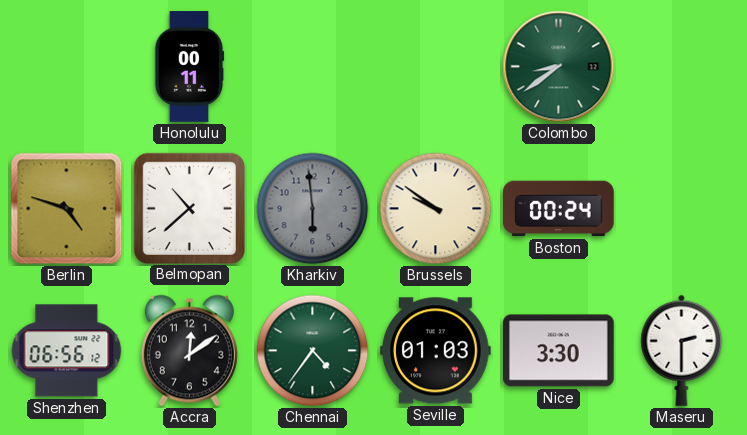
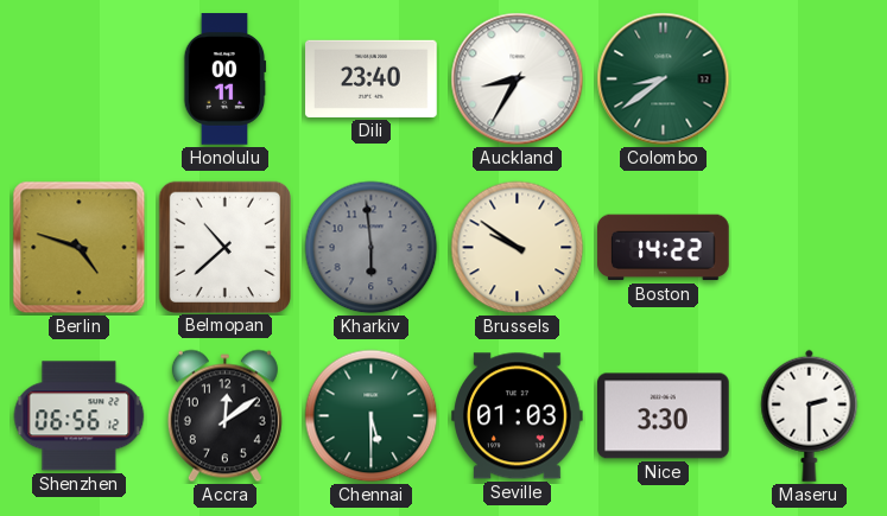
Dili: none -> 23:40
Auckland: none -> 8:35
Boston: 00:24 -> 14:22
Chennai: 4:36 -> 5:30
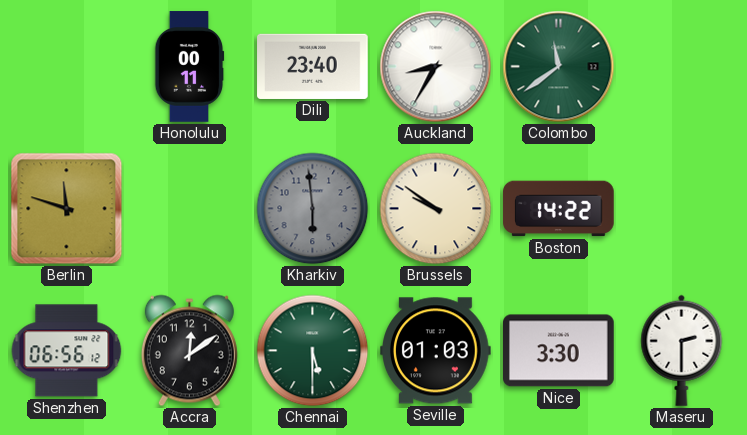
Colombo: 8:39 -> 11:39
Berlin: 4:48 -> 11:48
Belmopan: 10:38 -> none
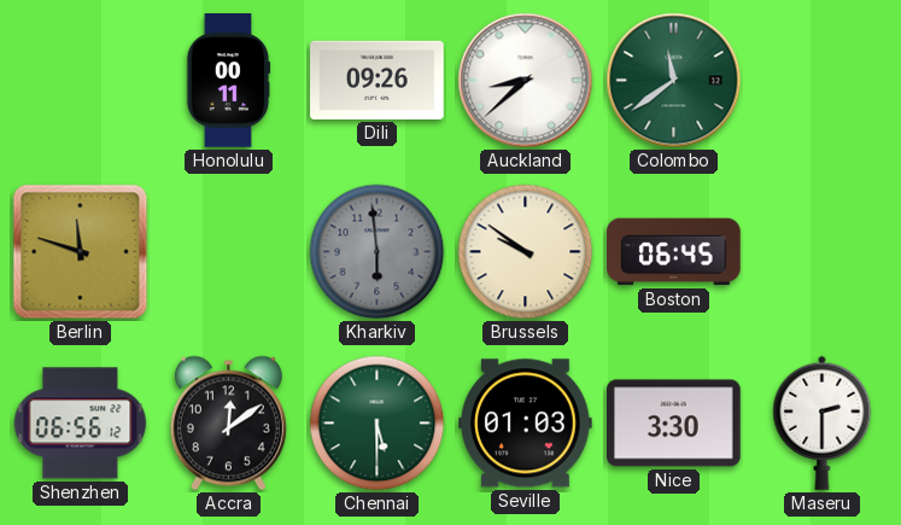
Dili: 23:40 -> 09:26
Auckland: 8:35 -> 8:38
Boston: 14:22 -> 06:45
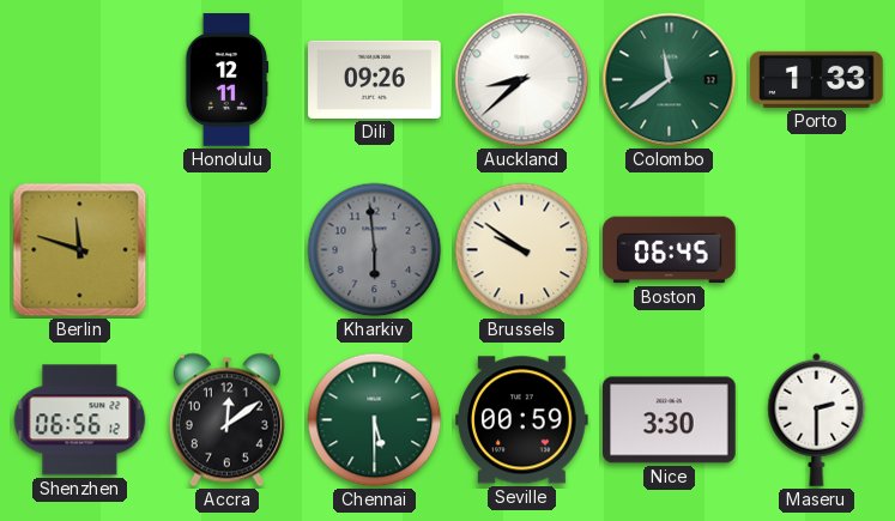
Honolulu: 00:11 -> 12:11
Porto: none -> 1:33
Seville: 01:03 -> 00:59
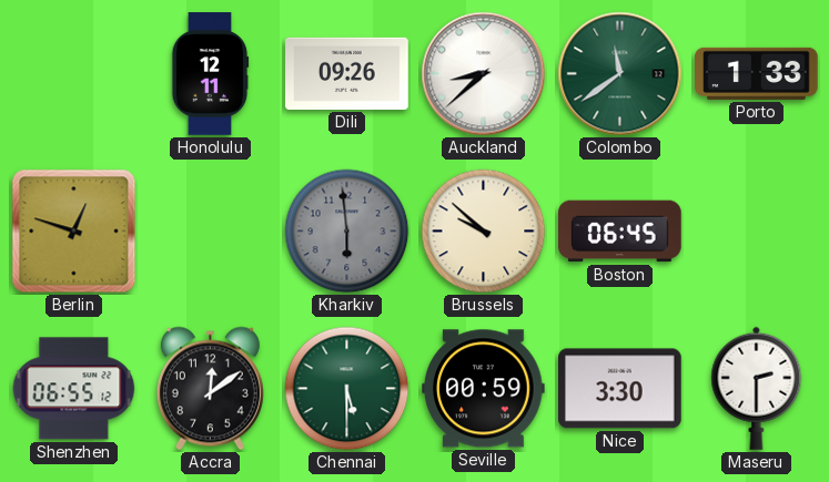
Berlin: 11:48 -> 12:48
Brussels: 9:51 -> 9:52
Shenzhen: 06:56 -> 06:55
